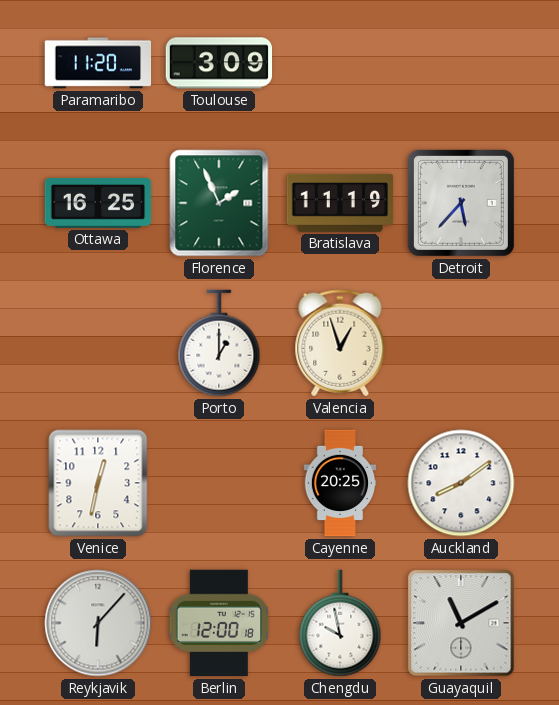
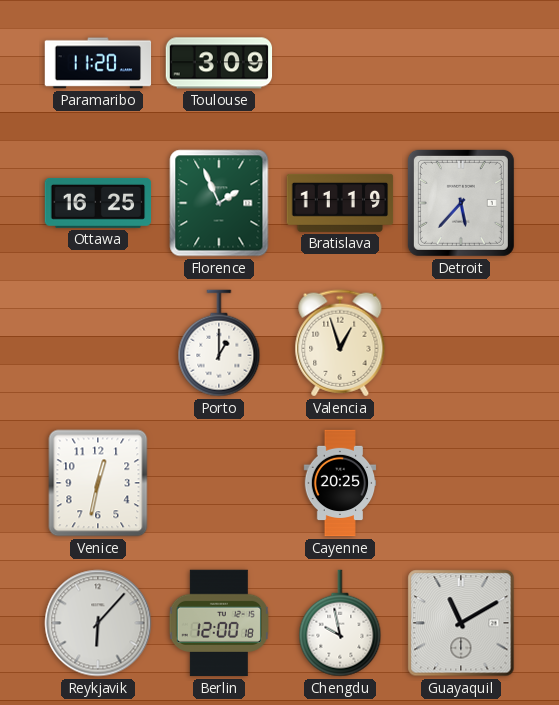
Auckland: 8:09 -> none
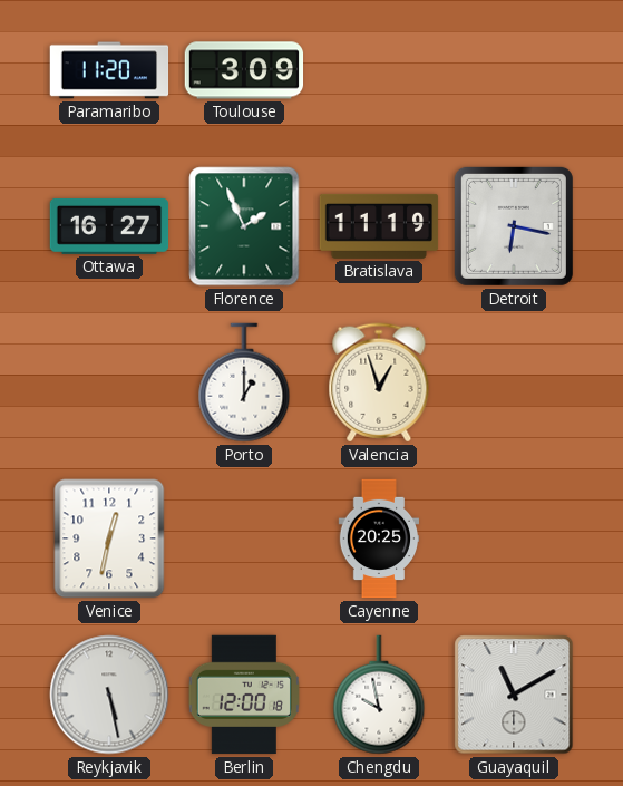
Ottawa: 16:25 -> 16:27
Detroit: 5:37 -> 6:17
Reykjavik: 6:07 -> 5:28
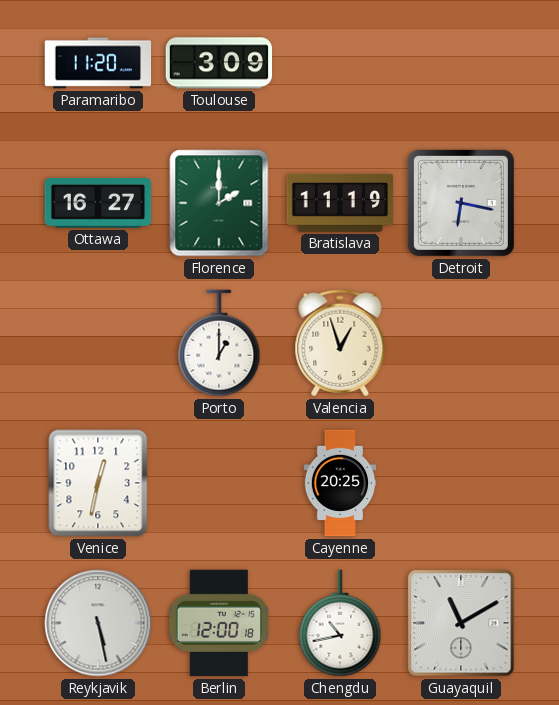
Florence: 1:56 -> 2:00
Chengdu: 9:58 -> 10:43
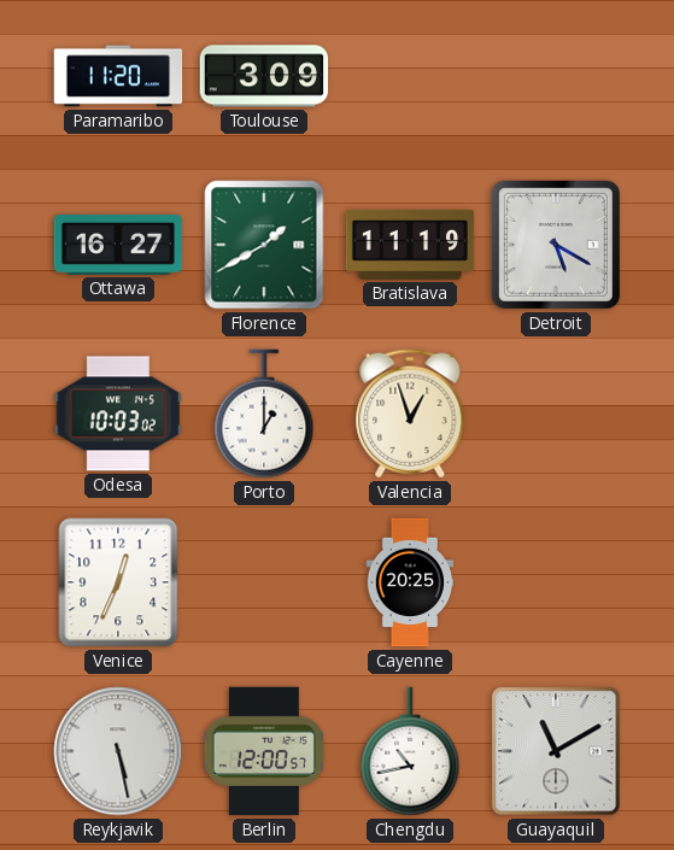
Florence: 2:00 -> 1:40
Detroit: 6:17 -> 5:20
Odesa: none -> 10:03
Venice: 12:32 -> 12:34
Berlin: 12:00:18 -> 12:00:57
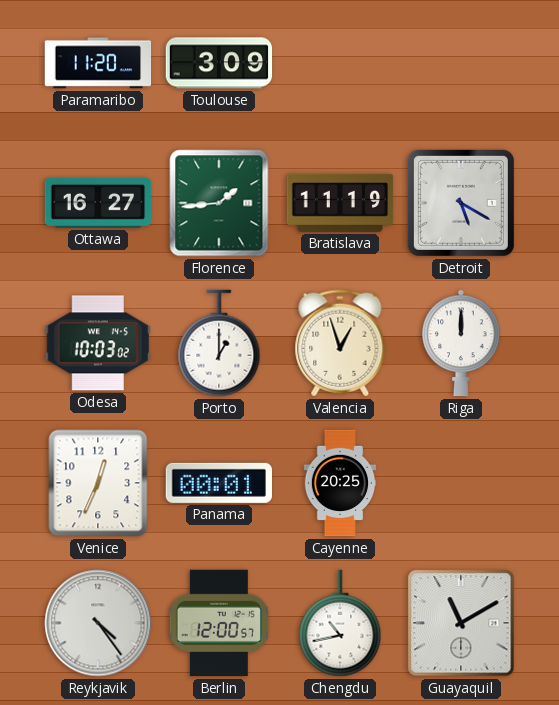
Florence: 1:40 -> 1:44
Riga: none -> 12:00
Panama: none -> 00:01
Reykjavik: 5:28 -> 4:24
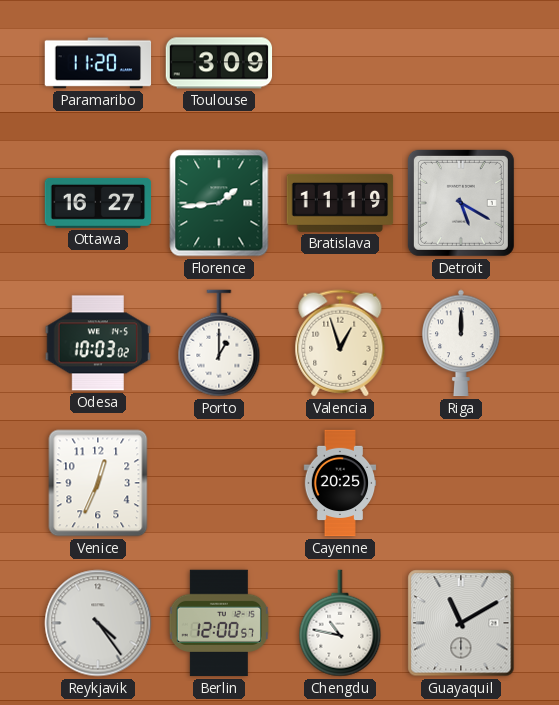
Panama: 00:01 -> none
Chengdu: 10:43 -> 10:47
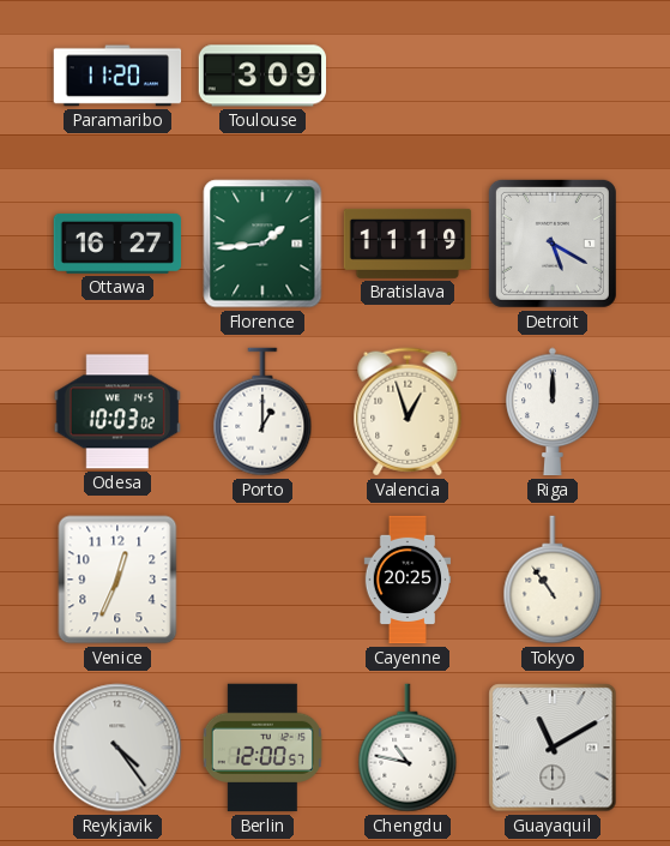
Tokyo: none -> 10:54
